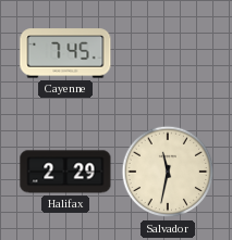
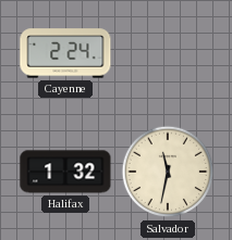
Cayenne: 7:45 -> 2:24
Halifax: 2:29 -> 1:32
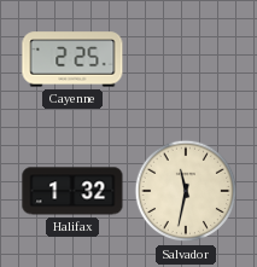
Cayenne: 2:24 -> 2:25
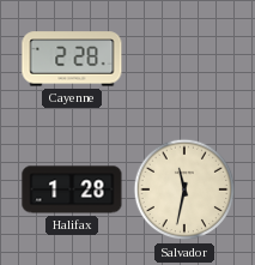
Cayenne: 2:25 -> 2:28
Halifax: 1:32 -> 1:28
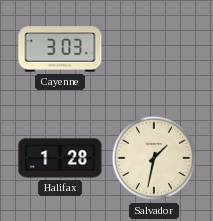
Cayenne: 2:28 -> 3:03
Salvador: 11:32 -> 1:32
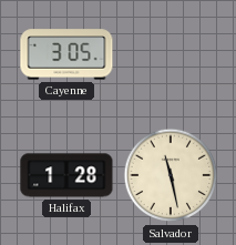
Cayenne: 3:03 -> 3:05
Salvador: 1:32 -> 11:28
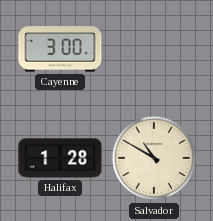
Cayenne: 3:05 -> 3:00
Salvador: 11:28 -> 10:50
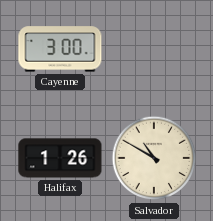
Halifax: 1:28 -> 1:26
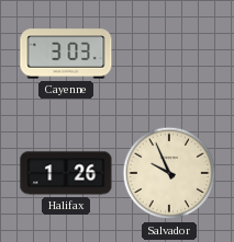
Cayenne: 3:00 -> 3:03
Salvador: 10:50 -> 9:56
